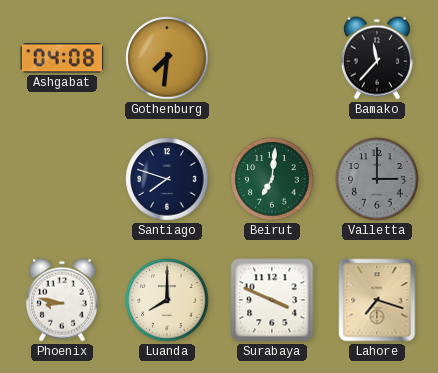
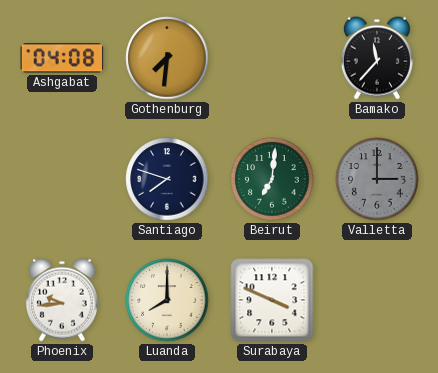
Phoenix: 8:47 -> 9:44
Lahore: 7:18 -> none
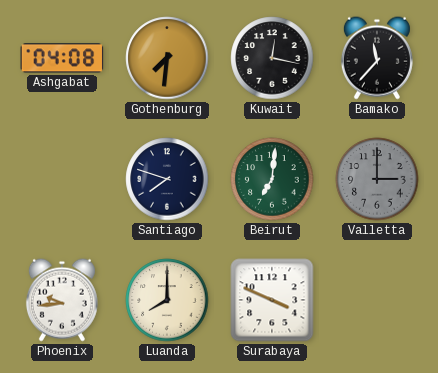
Kuwait: none -> 12:17
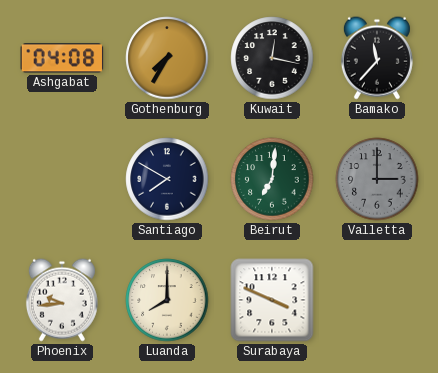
Gothenburg: 7:31 -> 7:35
Santiago: 7:48 -> 7:50
